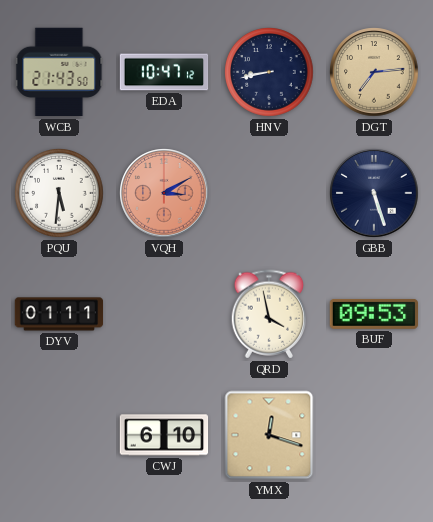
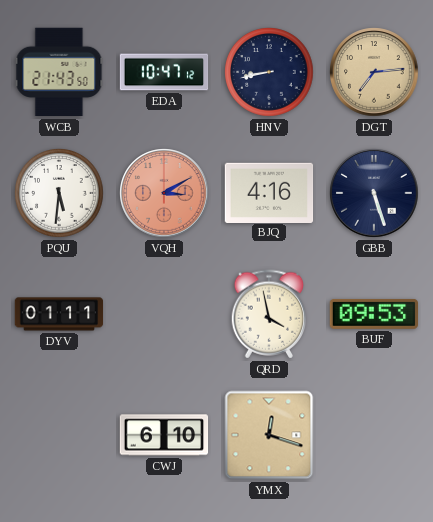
BJQ: none -> 4:16
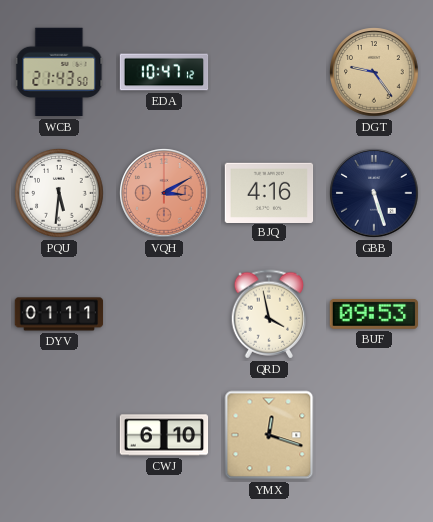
HNV: 8:43 -> none
DGT: 7:14 -> 9:24
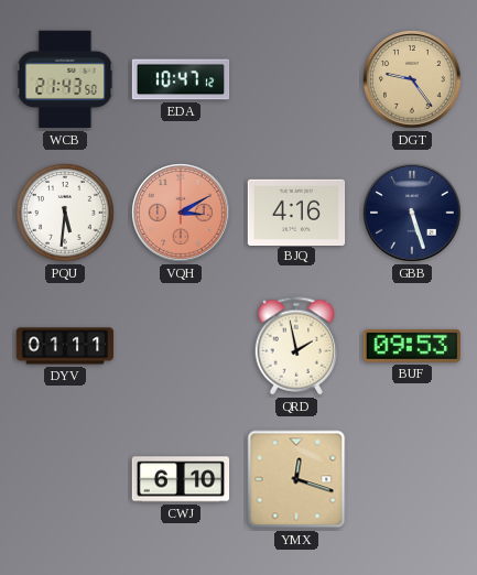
QRD: 3:58 -> 1:58
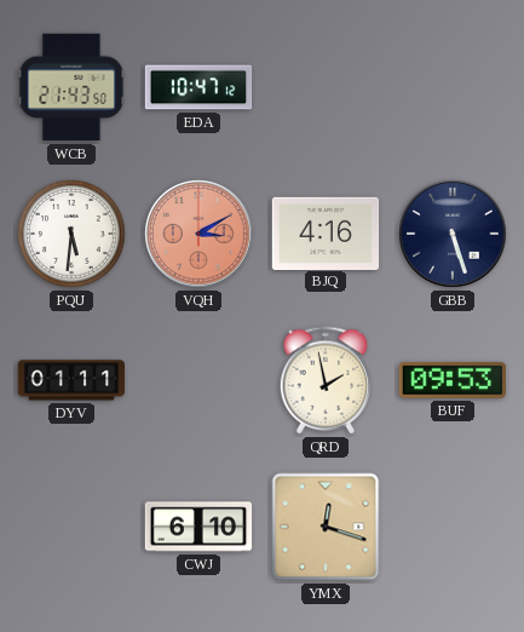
DGT: 9:24 -> none
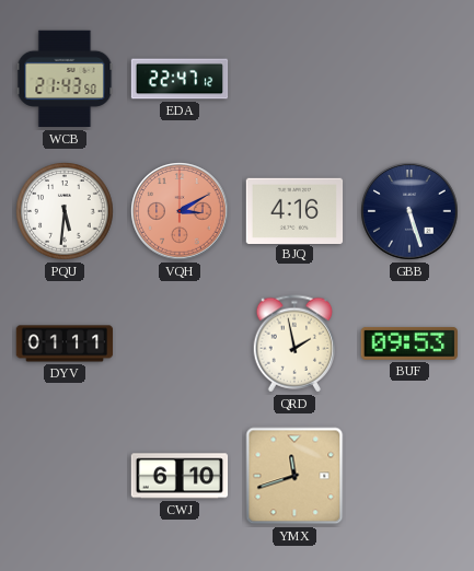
EDA: 10:47 -> 22:47
YMX: 12:18 -> 11:42
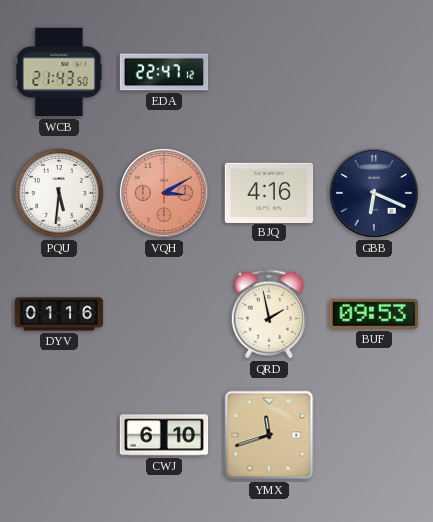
GBB: 5:27 -> 6:19
DYV: 01:11 -> 01:16
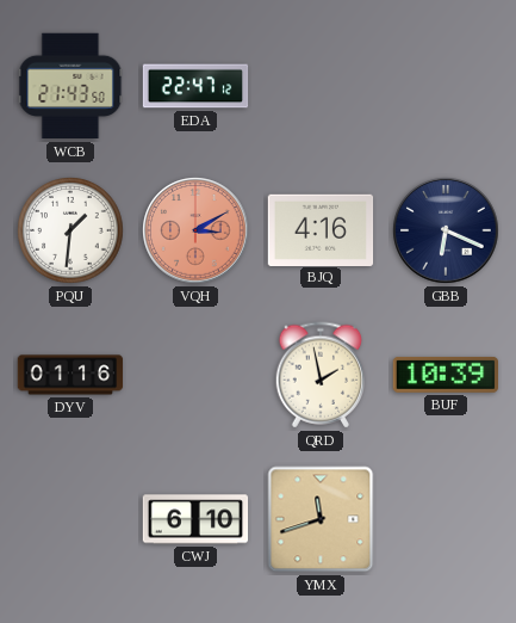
PQU: 5:31 -> 1:31
BUF: 09:53 -> 10:39
